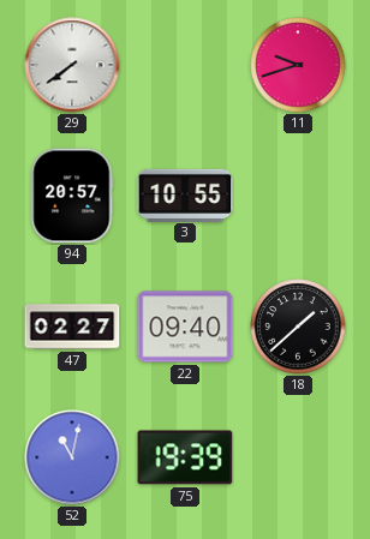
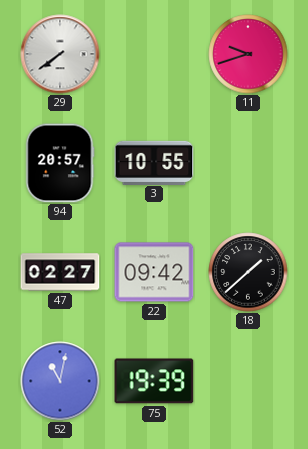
22: 09:40 -> 09:42
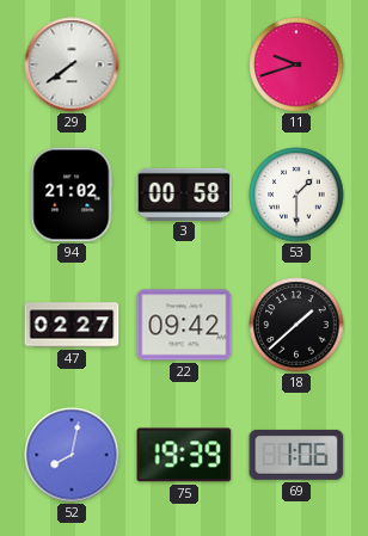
94: 20:57 -> 21:02
3: 10:55 -> 00:58
53: none -> 1:30
52: 11:02 -> 8:02
69: none -> 1:06
